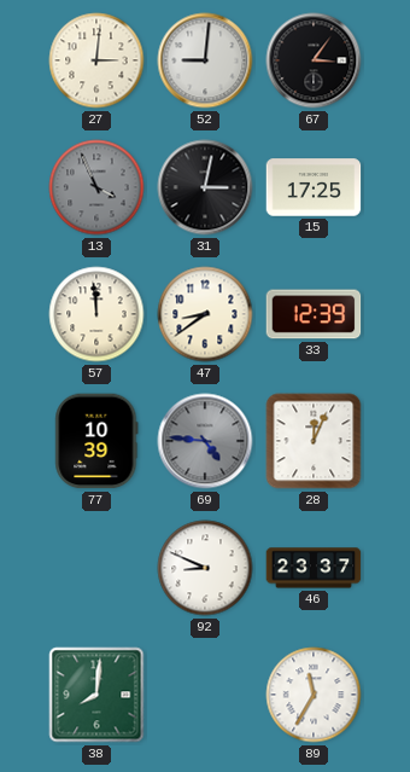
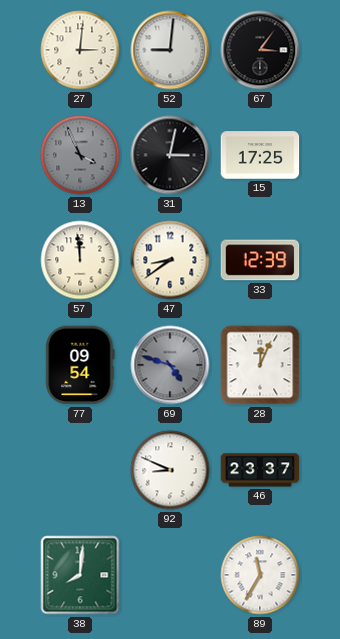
77: 10:39 -> 09:54
69: 4:46 -> 4:48
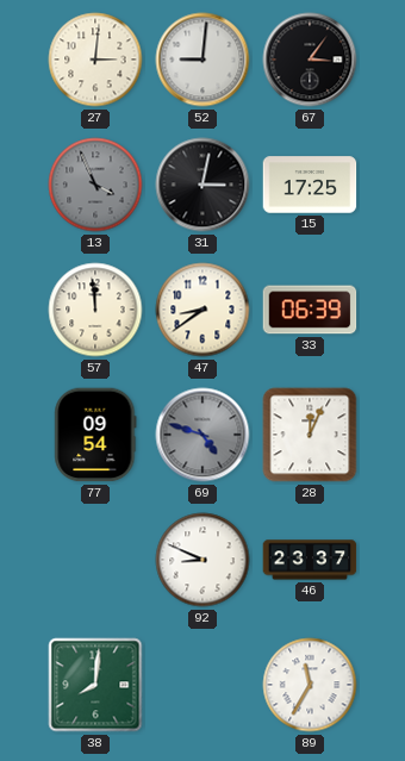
33: 12:39 -> 06:39
